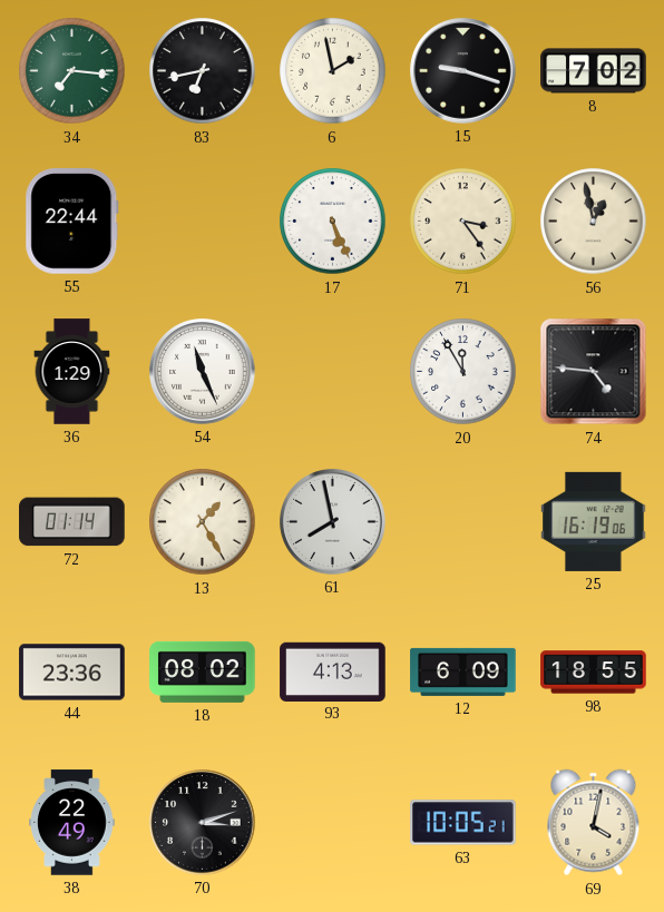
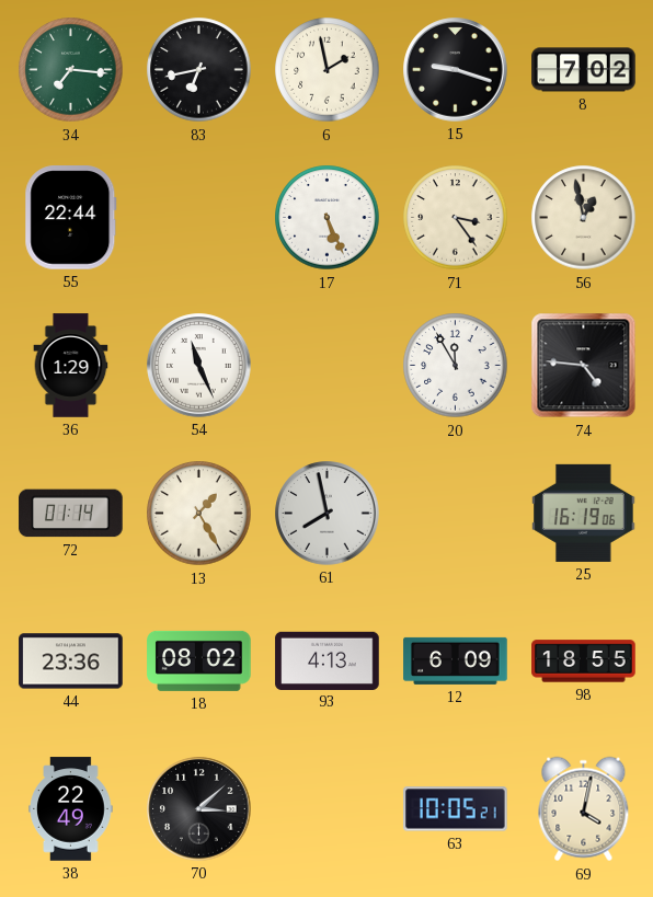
70: 3:12 -> 3:08
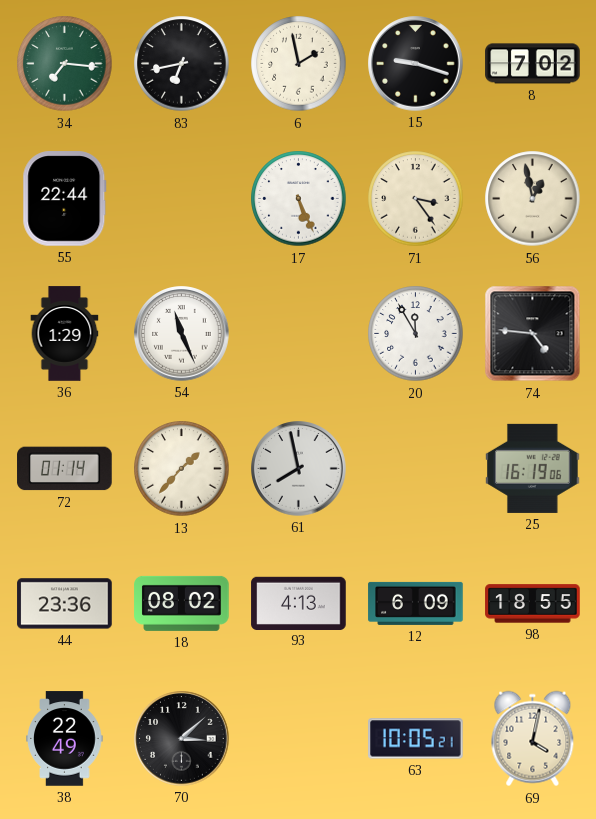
13: 1:25 -> 1:37
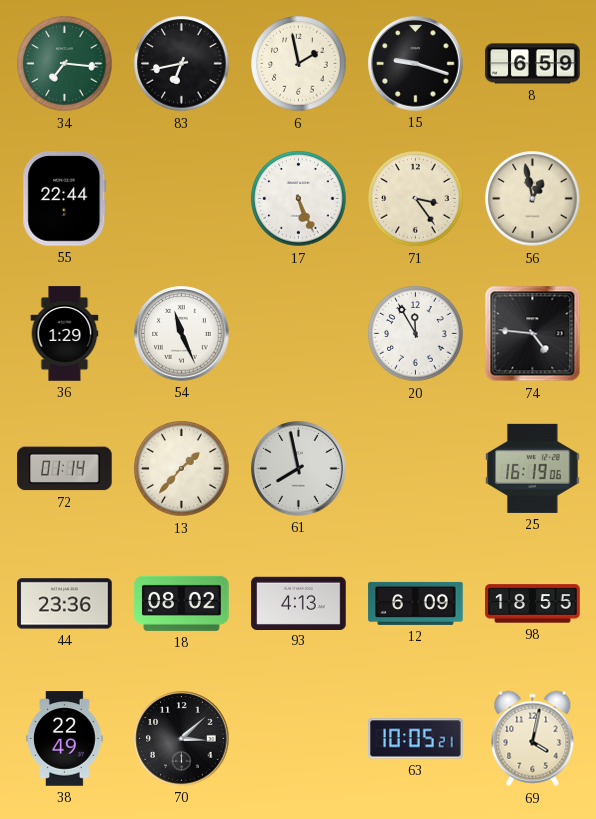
8: 7:02 -> 6:59
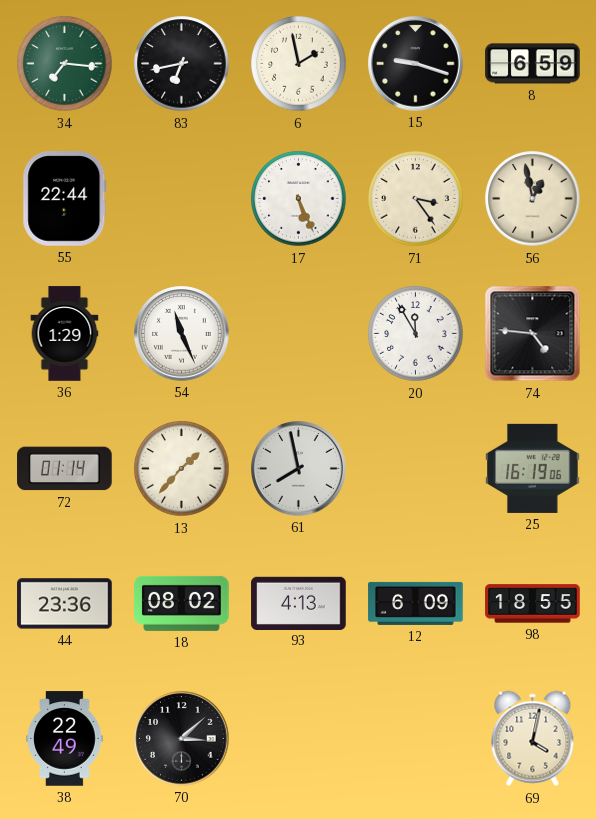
63: 10:05 -> none
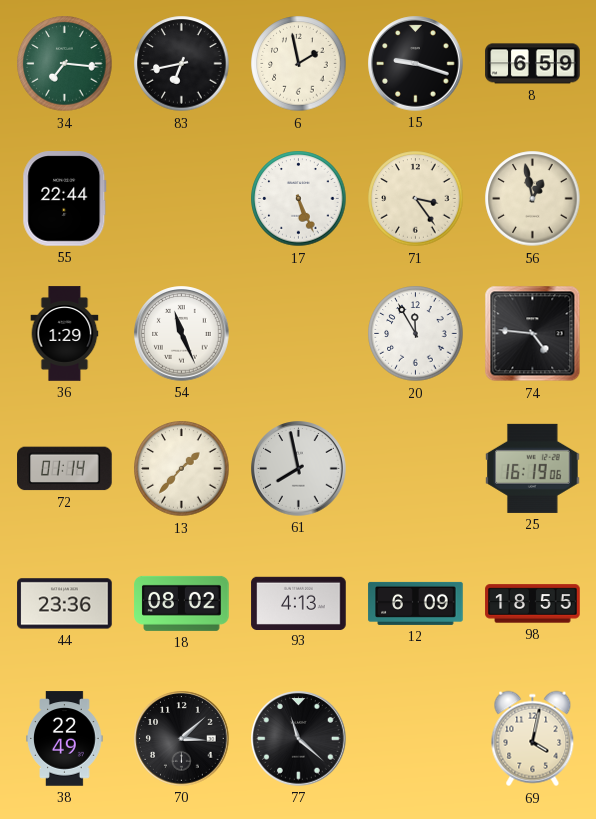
77: none -> 11:22
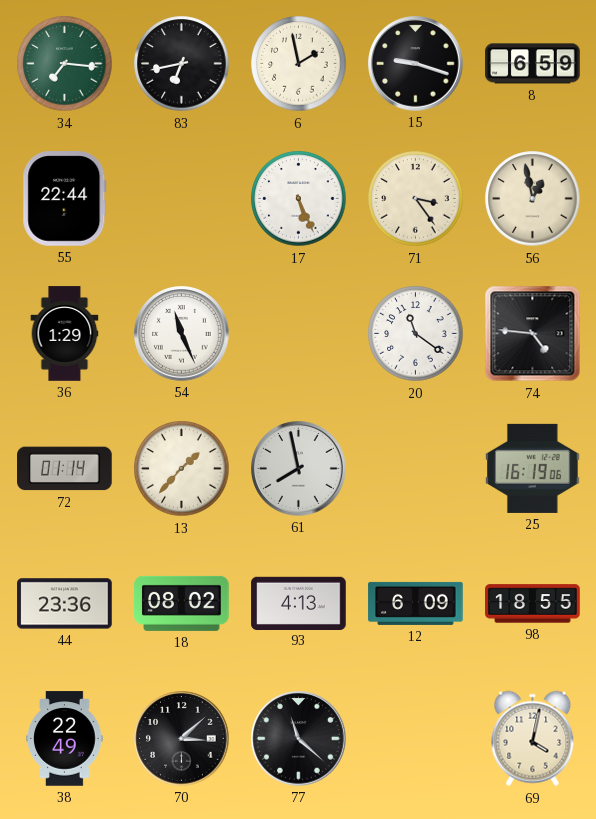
20: 11:55 -> 11:21
